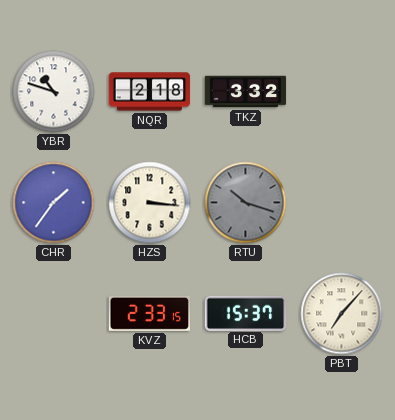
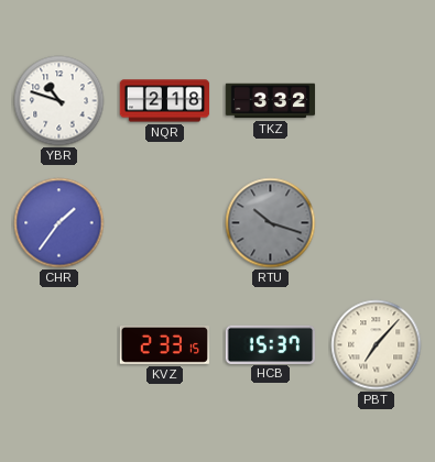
HZS: 3:16 -> none
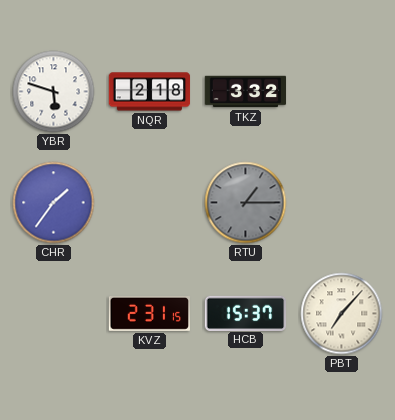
YBR: 10:48 -> 5:48
RTU: 10:18 -> 1:15
KVZ: 2:33 -> 2:31
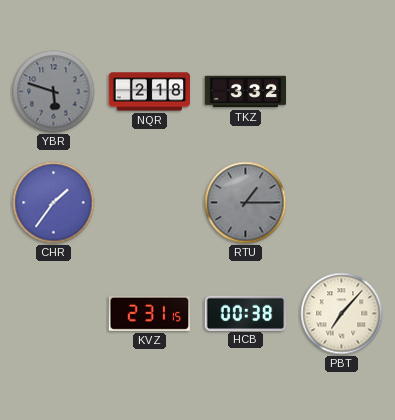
YBR dial: white -> grey
HCB: 15:37 -> 00:38
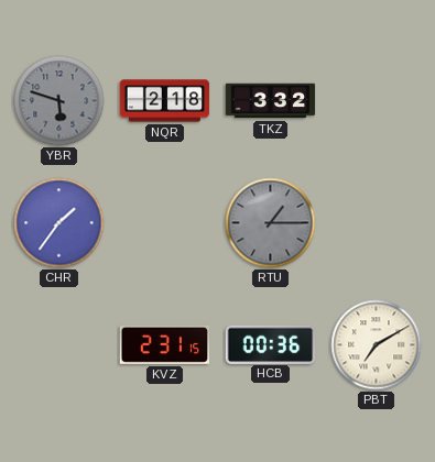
HCB: 00:38 -> 00:36
PBT: 7:07 -> 7:10
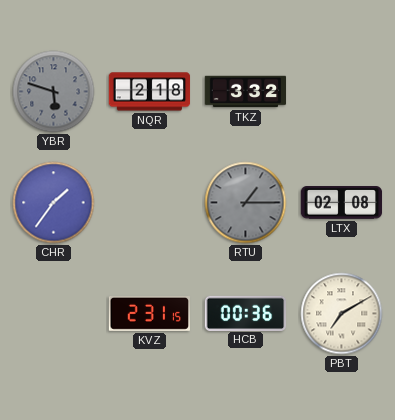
LTX: none -> 02:08
